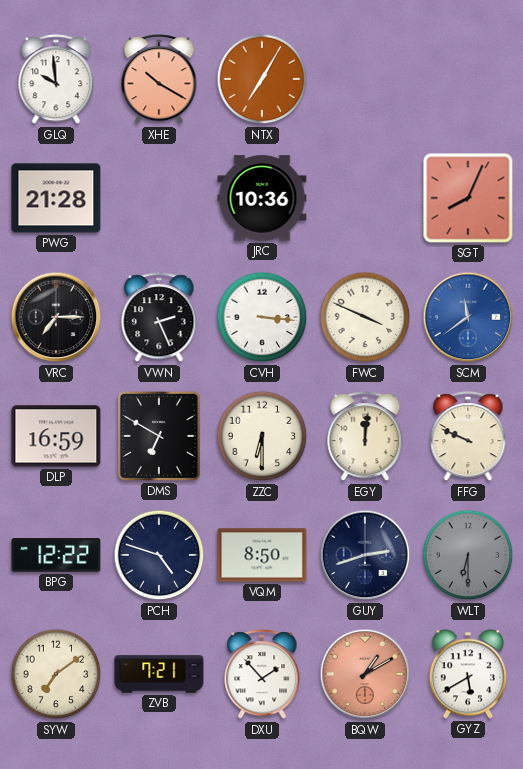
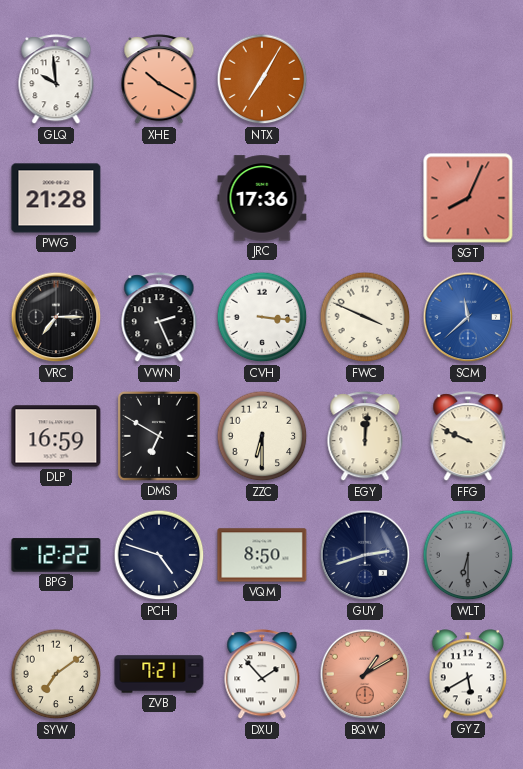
JRC: 10:36 -> 17:36
SCM: 11:39 -> 11:38
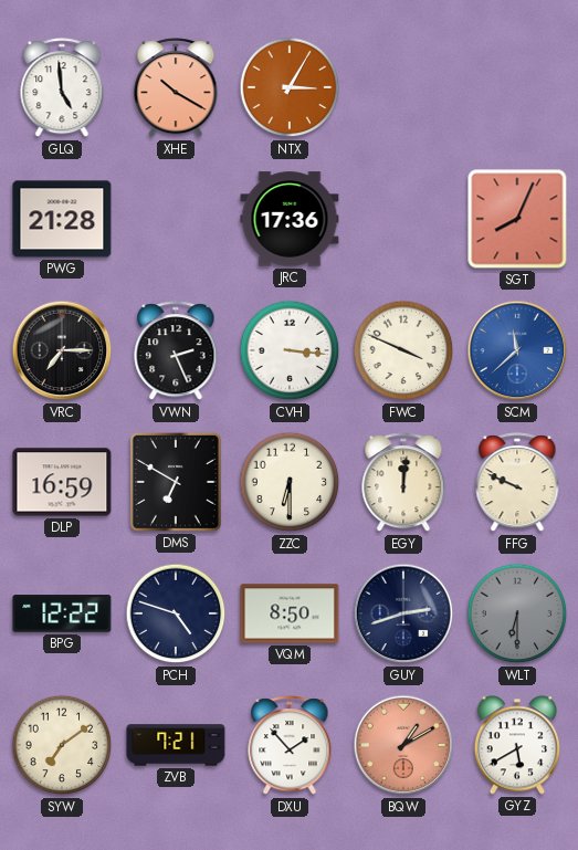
GLQ: 9:59 -> 4:59
NTX: 7:05 -> 3:05
